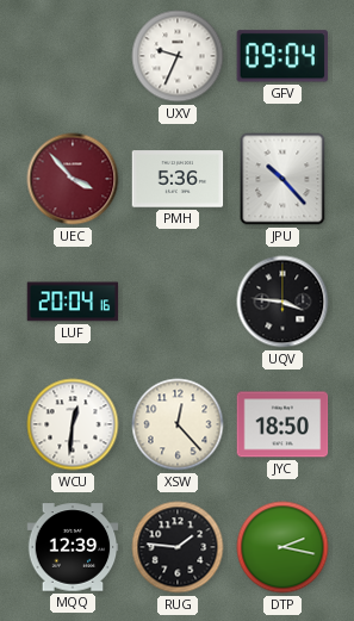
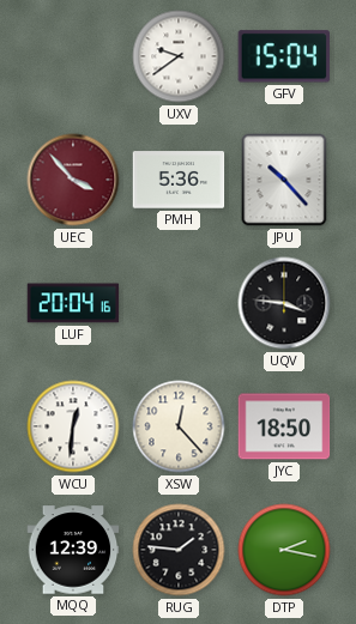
UXV: 9:34 -> 9:39
GFV: 09:04 -> 15:04
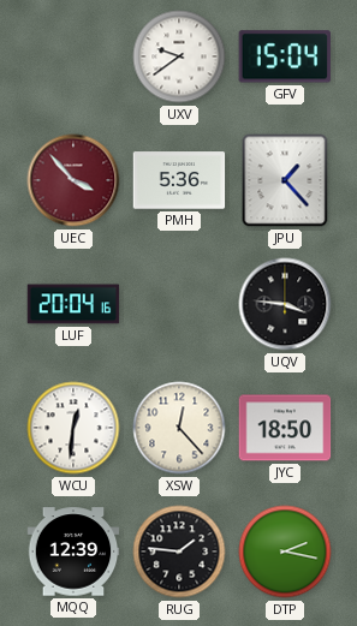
JPU: 10:23 -> 1:23
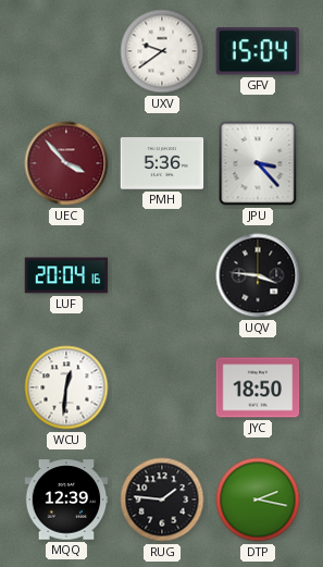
JPU: 1:23 -> 3:23
XSW: 12:23 -> none
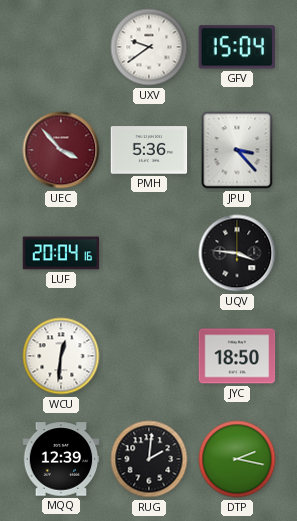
RUG: 1:46 -> 2:01
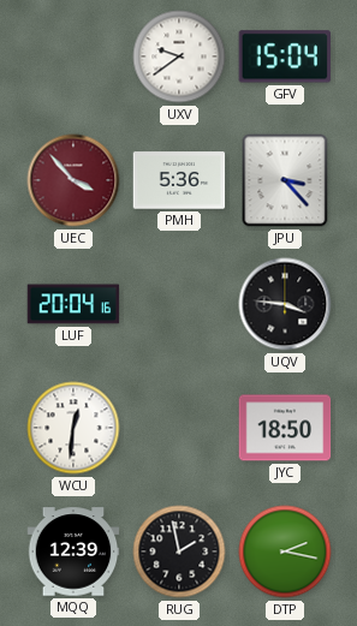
RUG: 2:01 -> 1:58
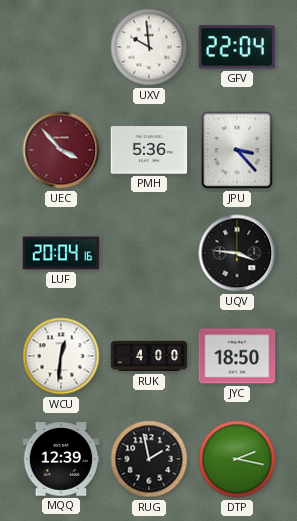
UXV: 9:39 -> 9:59
GFV: 15:04 -> 22:04
RUK: none -> 4:00
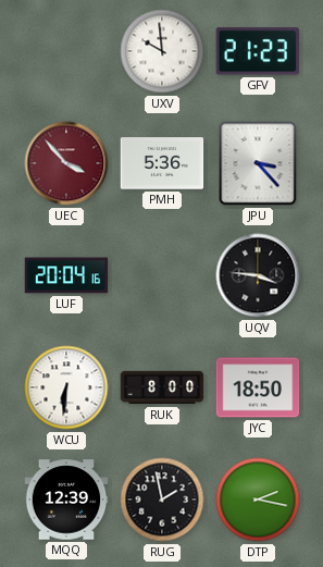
GFV: 22:04 -> 21:23
WCU: 12:31 -> 6:31
RUK: 4:00 -> 8:00
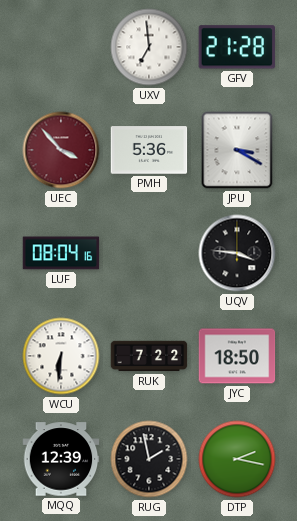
UXV: 9:59 -> 6:59
GFV: 21:23 -> 21:28
JPU: 3:23 -> 3:20
LUF: 20:04 -> 08:04
RUK: 8:00 -> 7:22
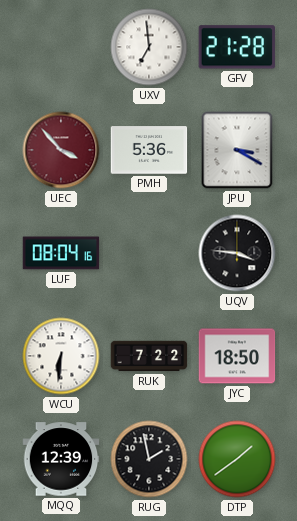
DTP: 2:17 -> 1:39
